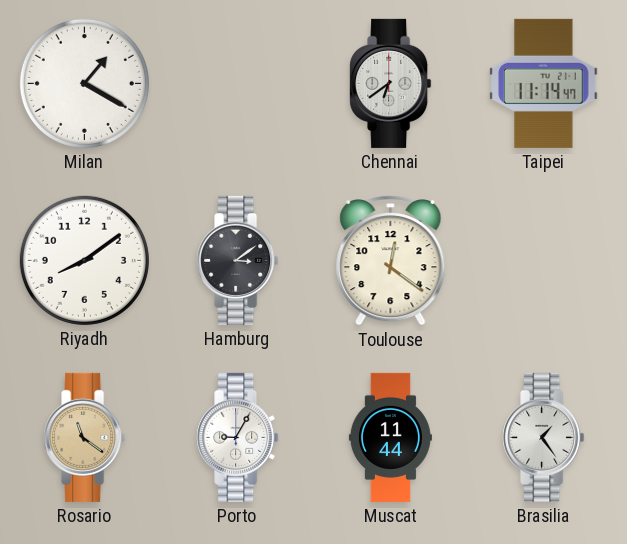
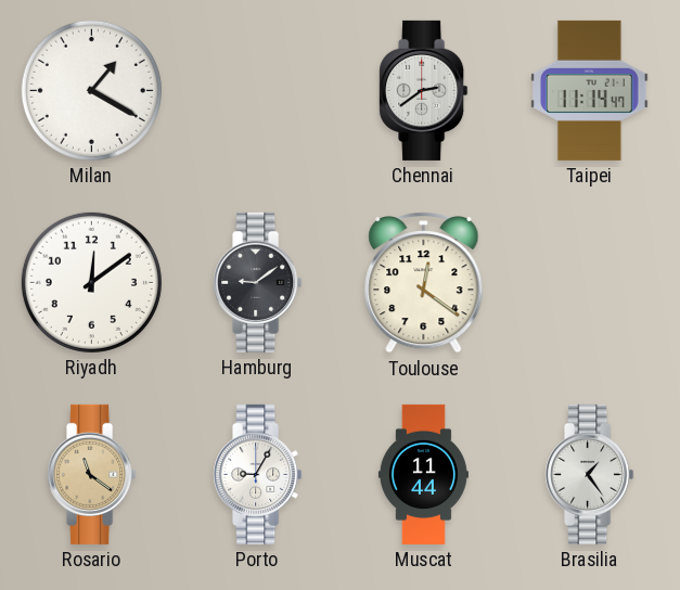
Chennai: 6:39 -> 2:39
Riyadh: 8:09 -> 12:09
Hamburg: 3:09 -> 9:09
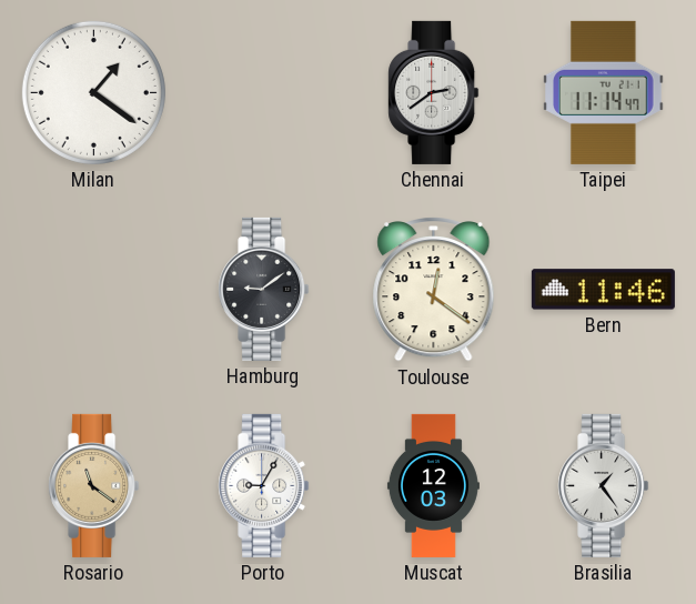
Milan: 1:20 -> 1:21
Riyadh: 12:09 -> none
Bern: none -> 11:46
Muscat: 11:44 -> 12:03
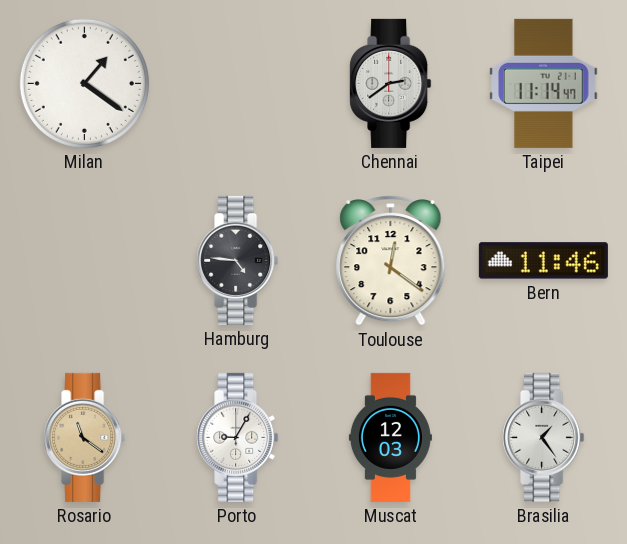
Hamburg: 9:09 -> 4:46
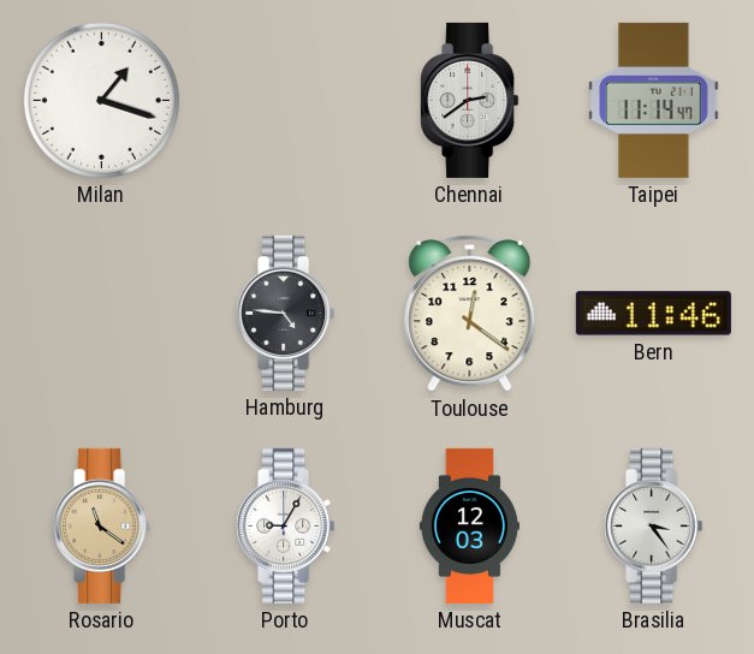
Milan: 1:21 -> 1:18
Brasilia: 1:24 -> 3:24
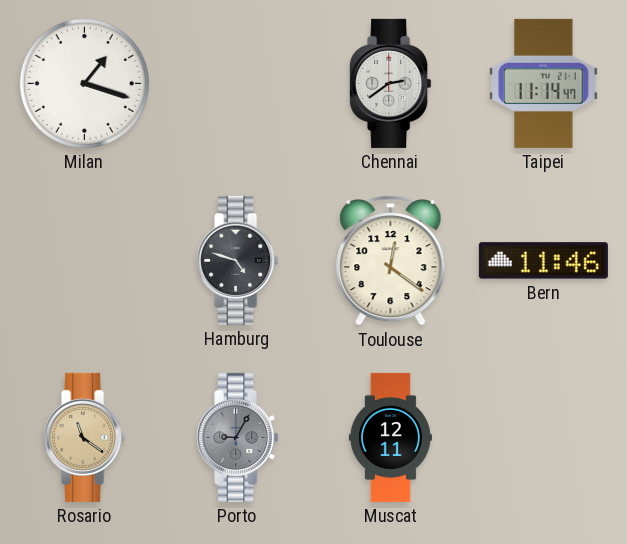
Hamburg: 4:46 -> 4:48
Porto dial: white -> grey
Muscat: 12:03 -> 12:11
Brasilia: 3:24 -> none
